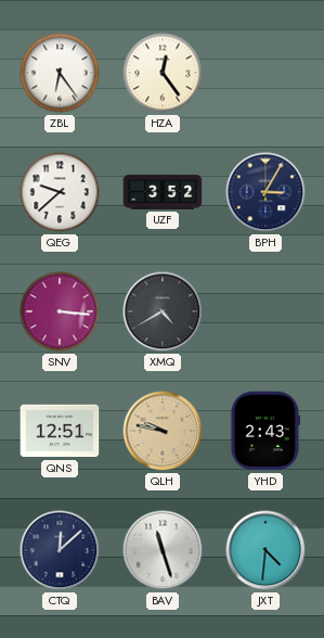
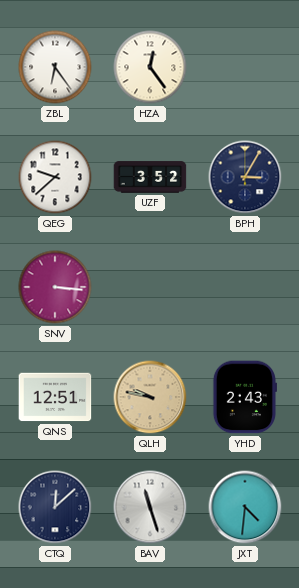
XMQ: 4:40 -> none
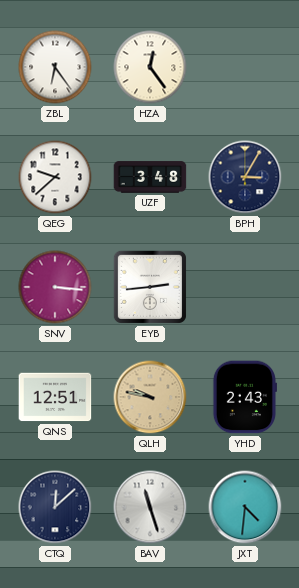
UZF: 3:52 -> 3:48
EYB: none -> 2:44
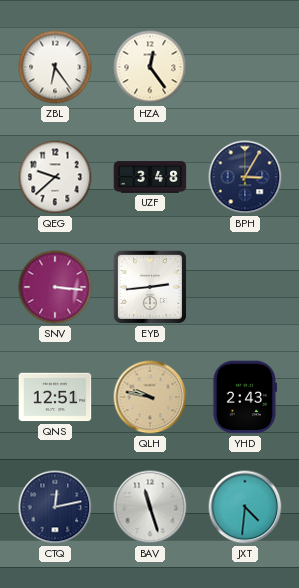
CTQ: 12:08 -> 12:13
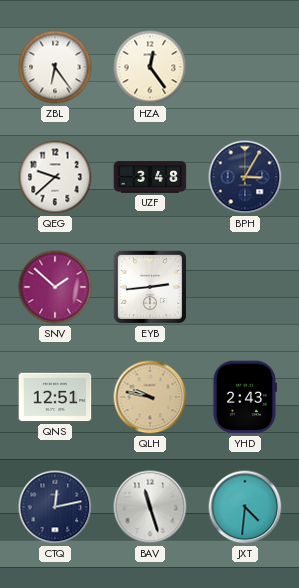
SNV: 3:16 -> 1:52
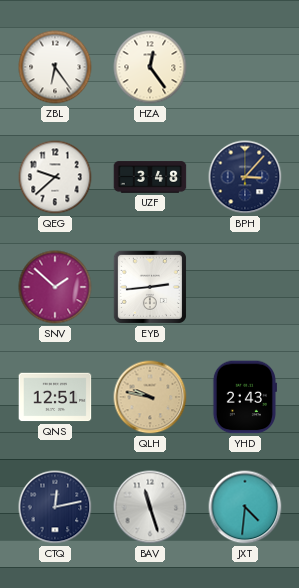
BPH: 3:05 -> 3:07
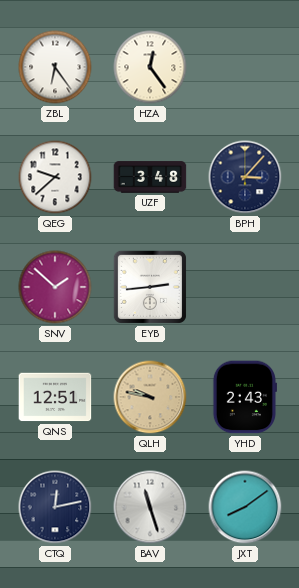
JXT: 4:31 -> 8:09
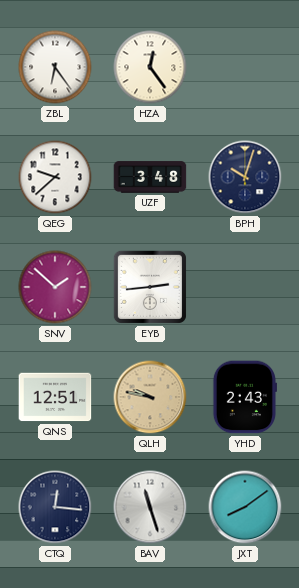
BPH: 3:07 -> 10:03
CTQ: 12:13 -> 12:16
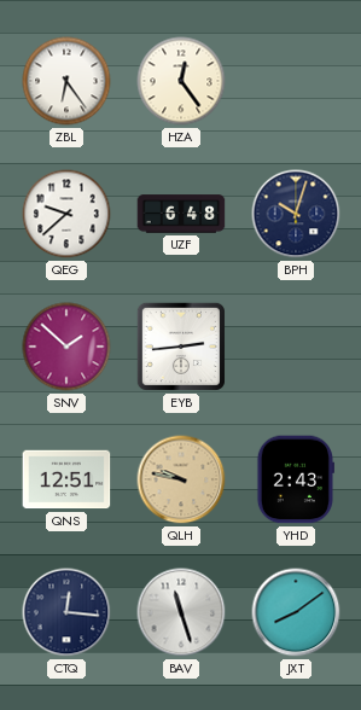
UZF: 3:48 -> 6:48
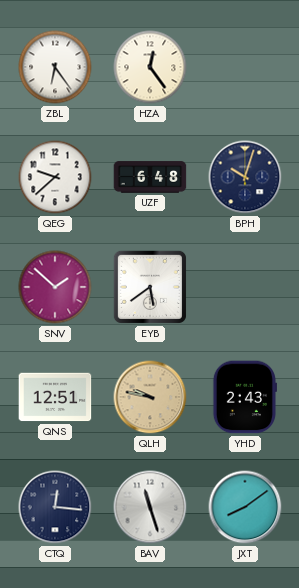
EYB: 2:44 -> 5:39
